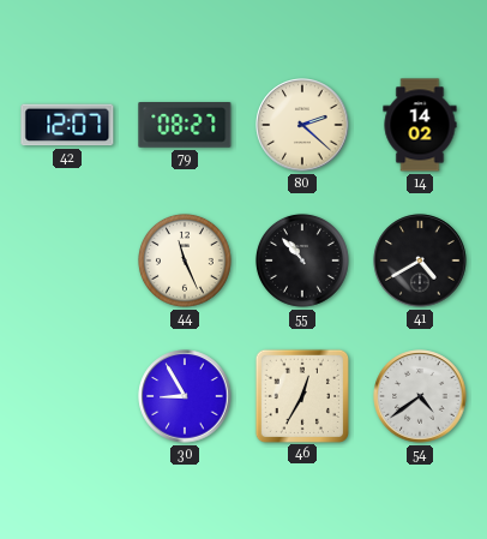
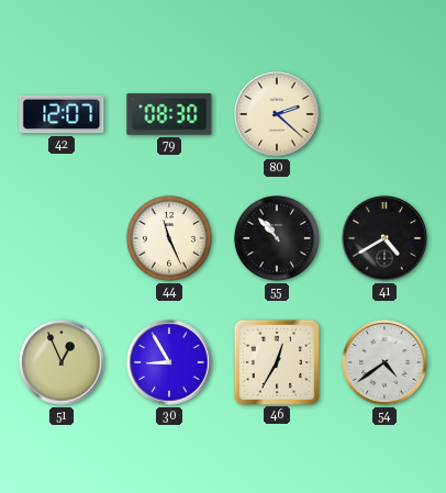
79: 08:27 -> 08:30
14: 14:02 -> none
51: none -> 12:56
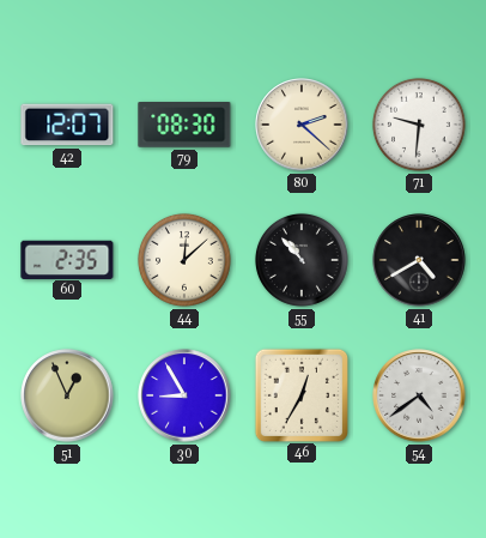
71: none -> 9:31
60: none -> 2:35
44: 11:26 -> 12:08
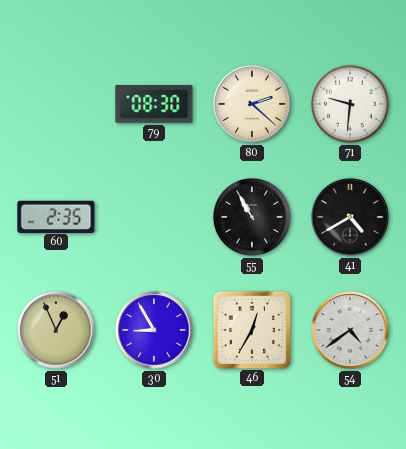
42: 12:07 -> none
44: 12:08 -> none
55: 10:53 -> 10:55
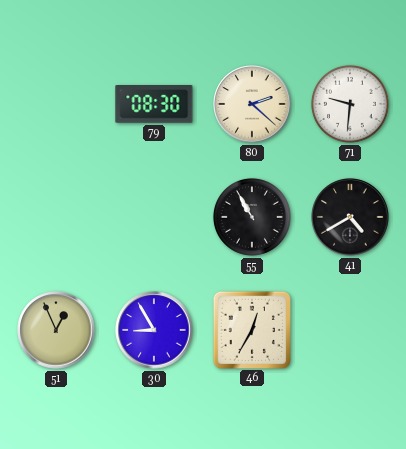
60: 2:35 -> none
54: 4:39 -> none
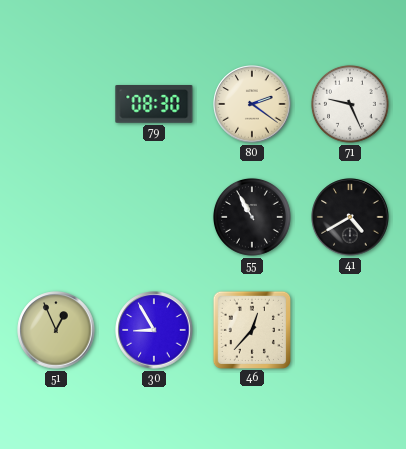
80: 2:22 -> 2:21
71: 9:31 -> 9:26
46: 12:35 -> 12:37
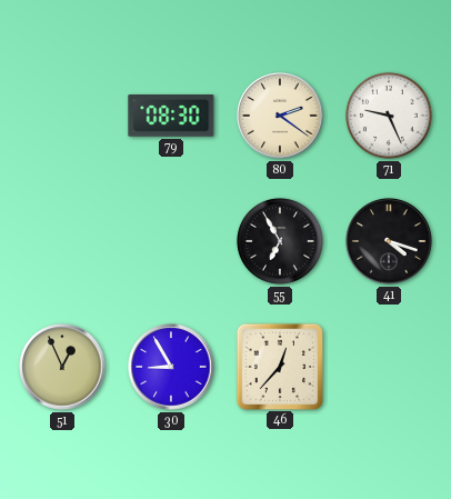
55: 10:55 -> 6:55
41: 4:40 -> 4:18
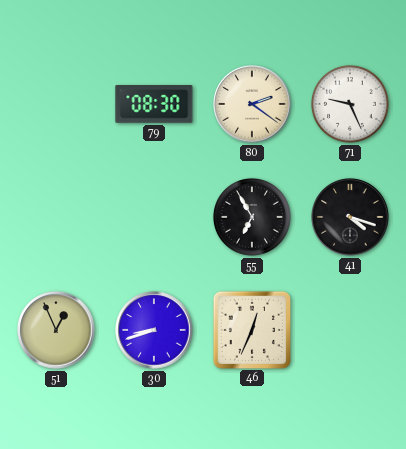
30: 8:55 -> 8:42
46: 12:37 -> 12:34
